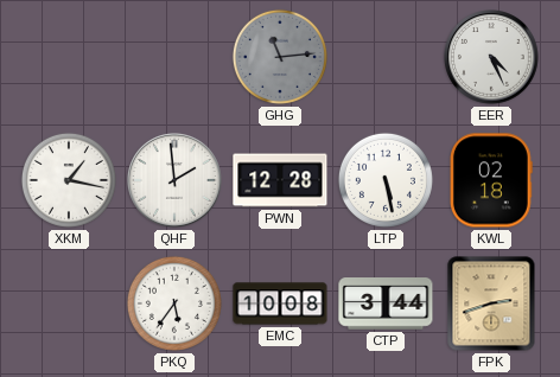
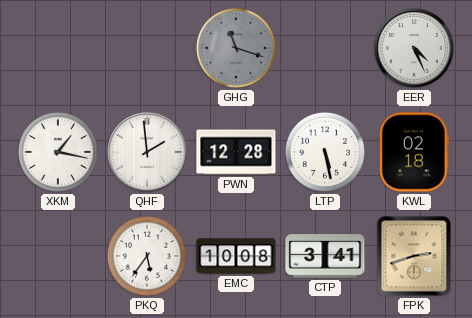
GHG: 11:14 -> 11:18
CTP: 3:44 -> 3:41
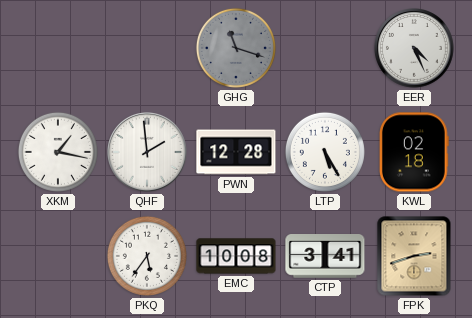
LTP: 5:28 -> 5:25
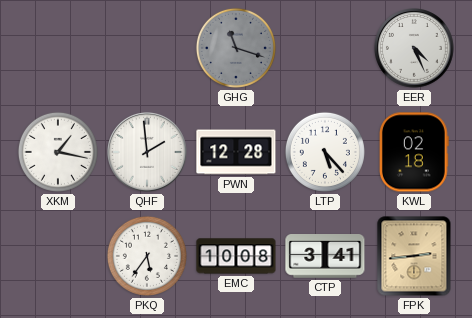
LTP: 5:25 -> 5:23
FPK: 2:42 -> 2:44
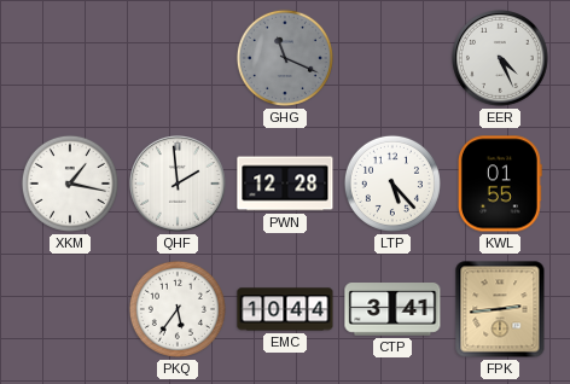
GHG: 11:18 -> 11:19
KWL: 02:18 -> 01:55
EMC: 10:08 -> 10:44
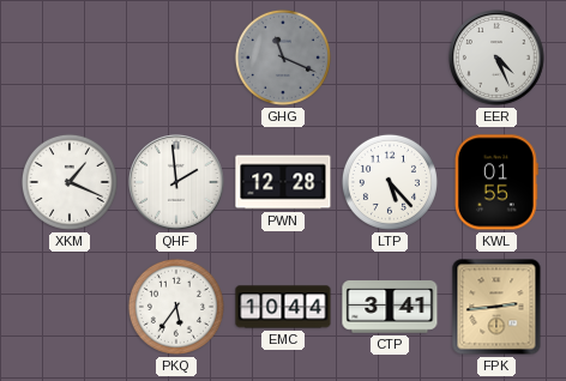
XKM: 1:17 -> 1:19
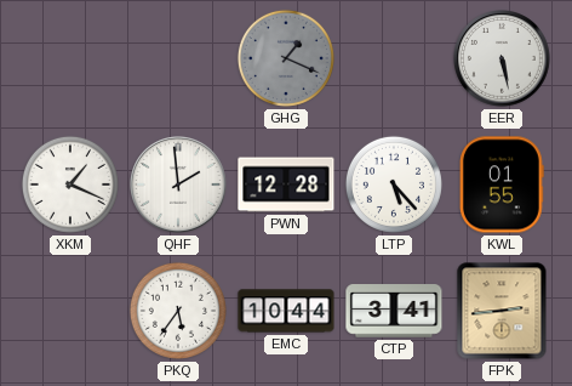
GHG: 11:19 -> 1:19
EER: 4:26 -> 5:28
